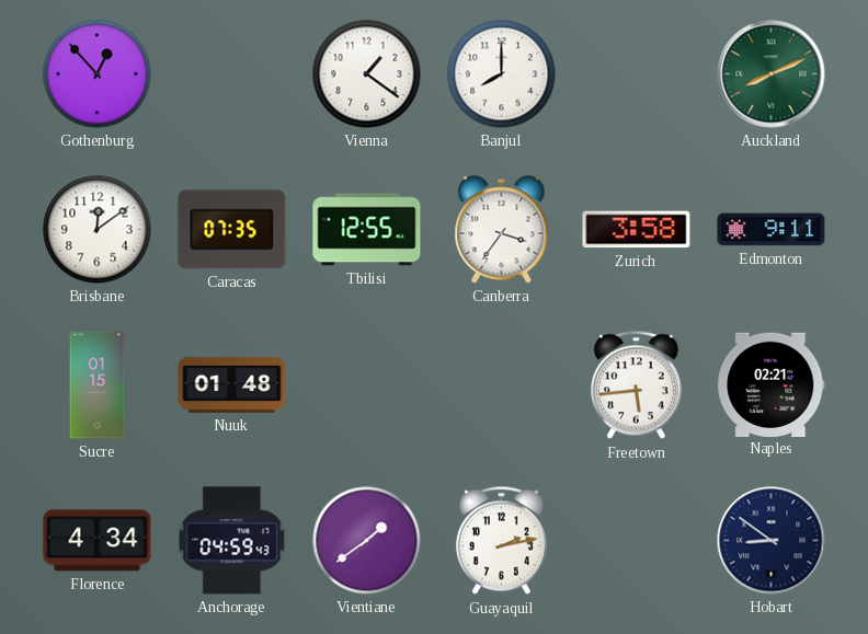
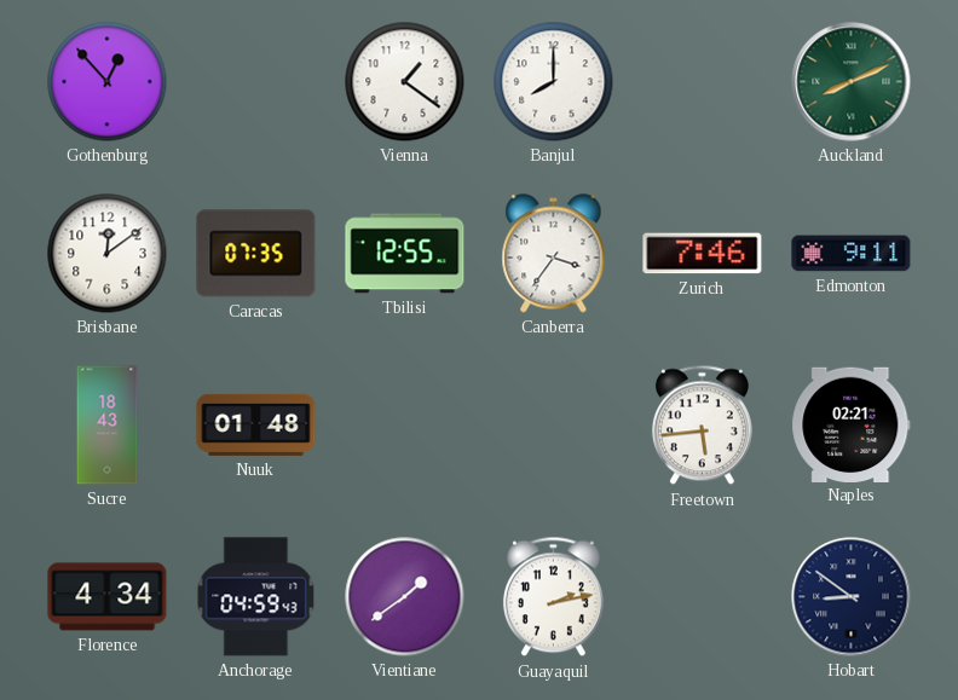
Zurich: 3:58 -> 7:46
Sucre: 01:15 -> 18:43
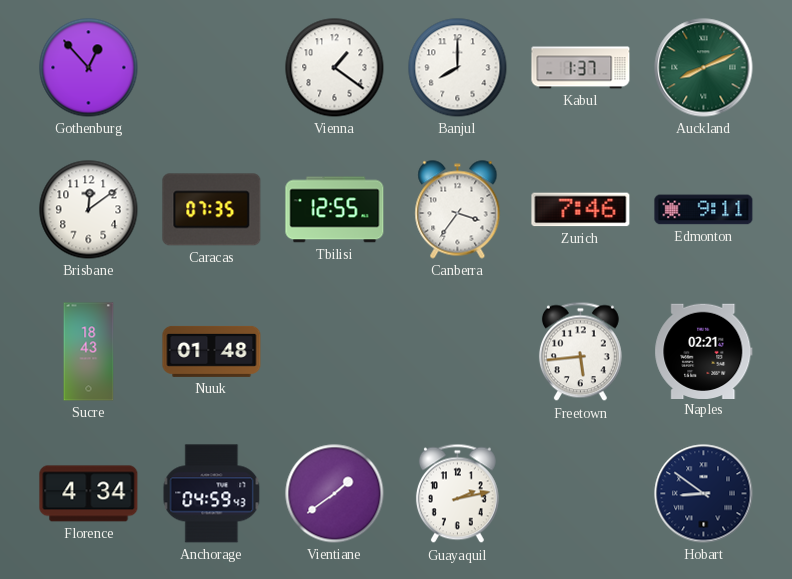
Kabul: none -> 1:37
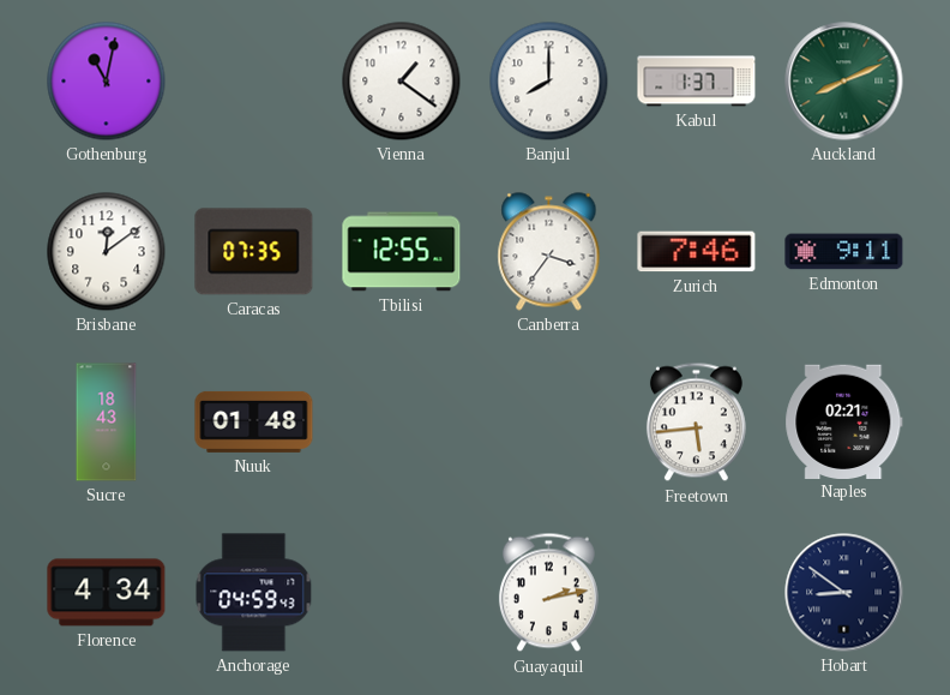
Gothenburg: 12:53 -> 11:02
Vientiane: 1:39 -> none
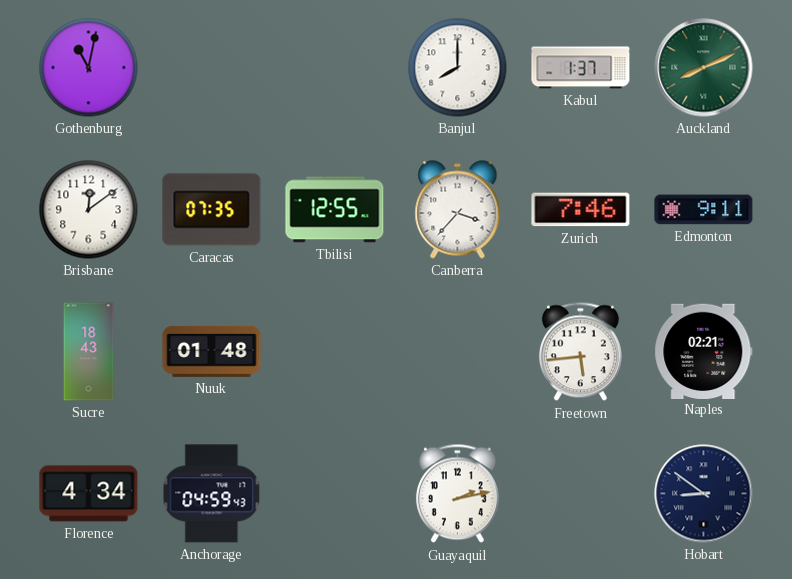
Vienna: 1:21 -> none
Canberra: 3:36 -> 3:37
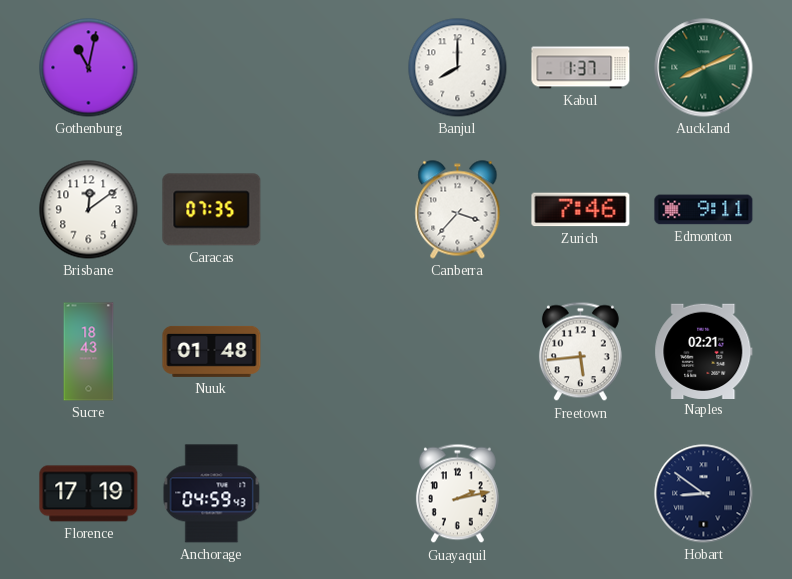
Tbilisi: 12:55 -> none
Florence: 4:34 -> 17:19
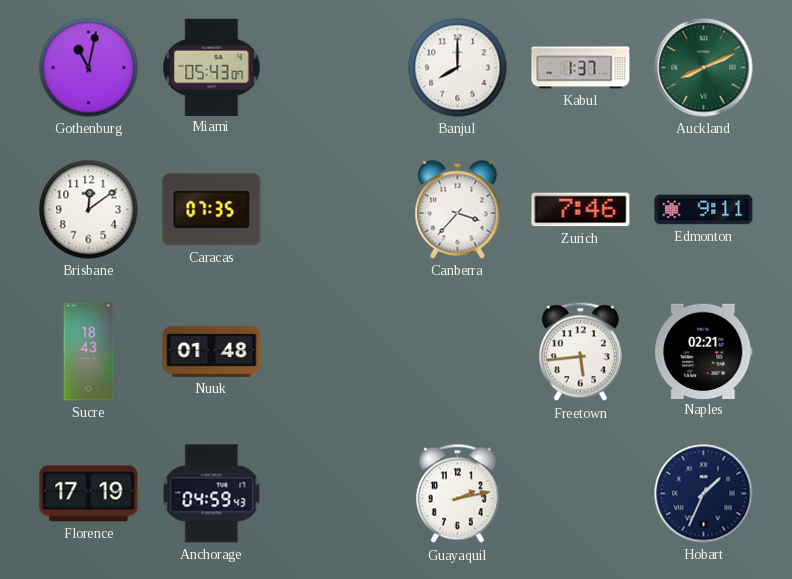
Miami: none -> 05:43
Hobart: 8:51 -> 1:34
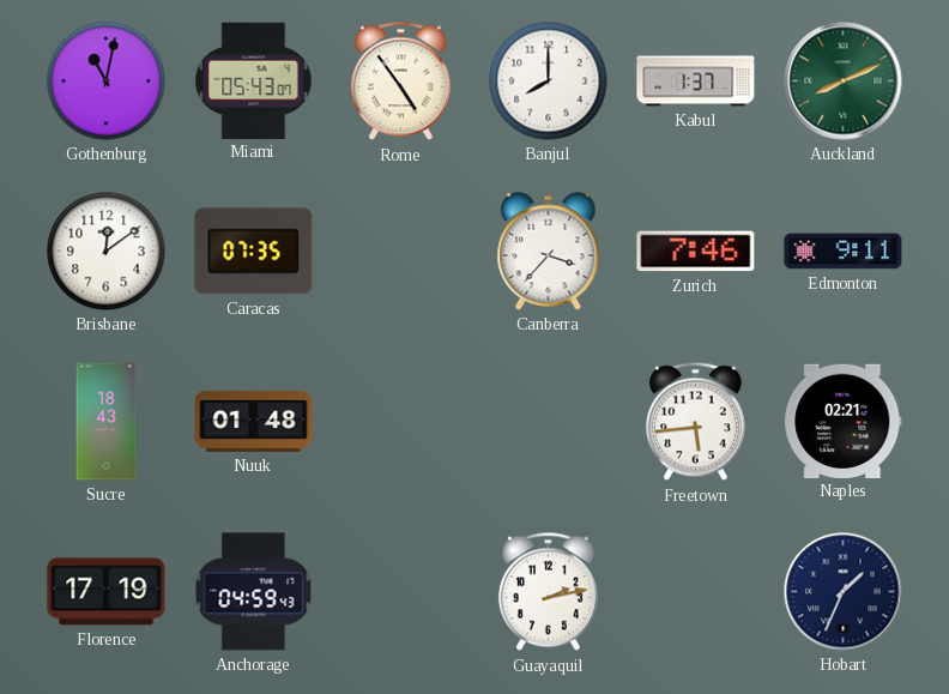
Rome: none -> 4:54
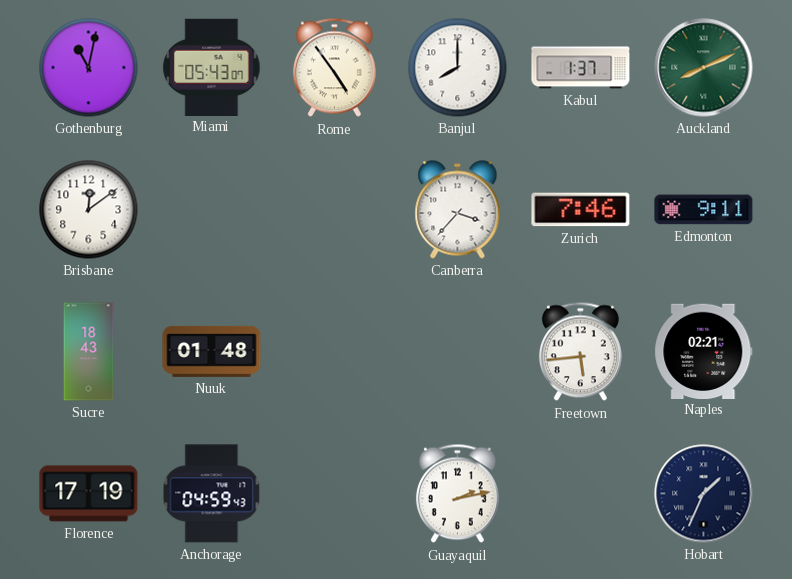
Caracas: 07:35 -> none
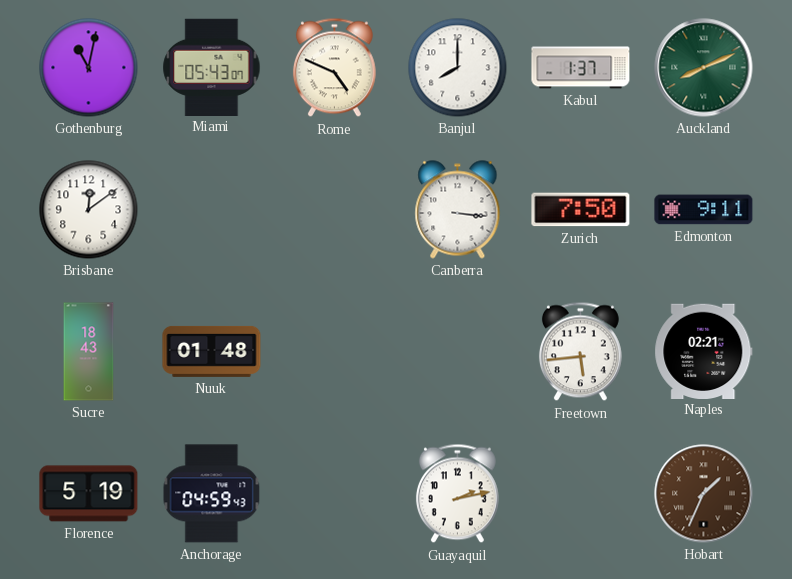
Rome: 4:54 -> 4:49
Canberra: 3:37 -> 3:16
Zurich: 7:46 -> 7:50
Florence: 17:19 -> 5:19
Hobart dial: navy -> brown
